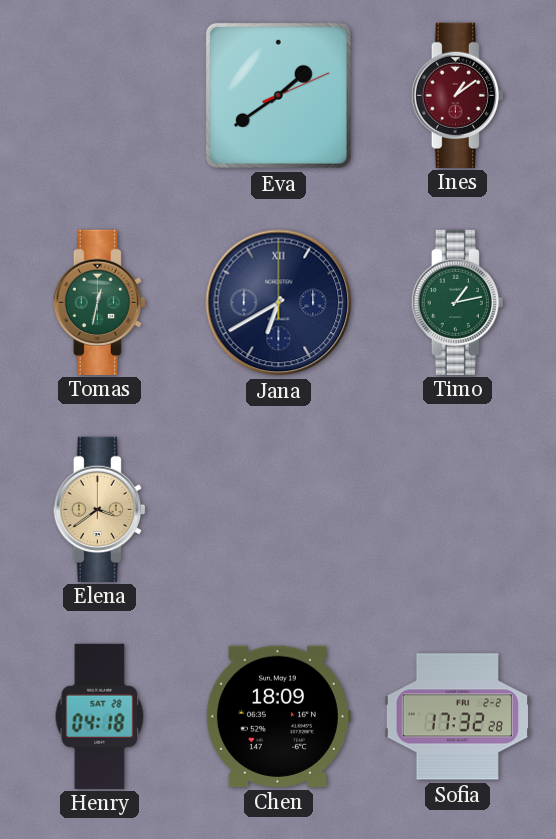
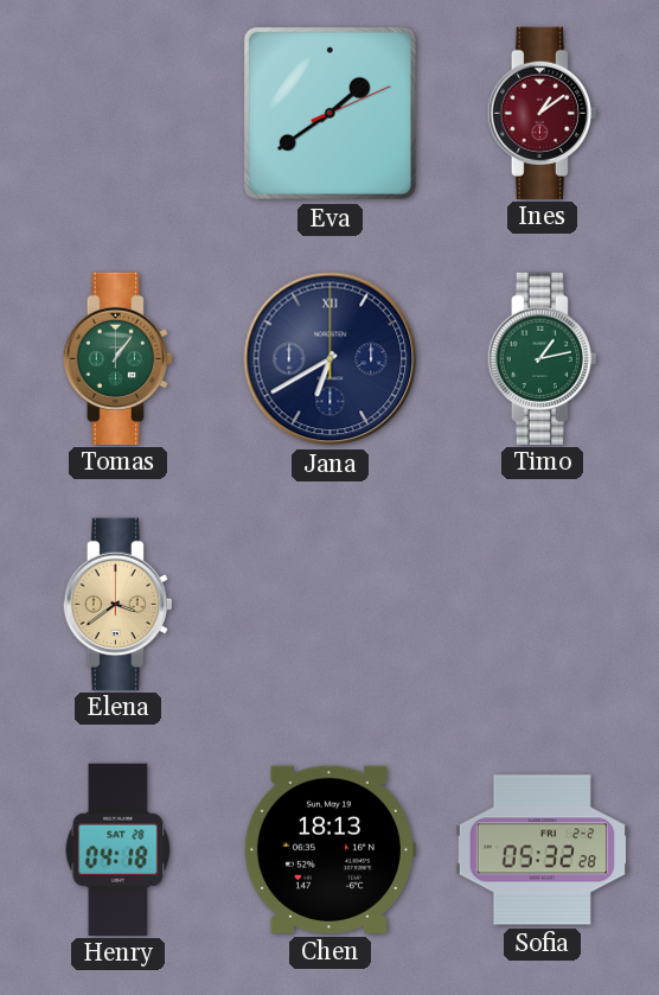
Tomas: 12:32 -> 1:06
Chen: 18:09 -> 18:13
Sofia: 17:32 -> 05:32
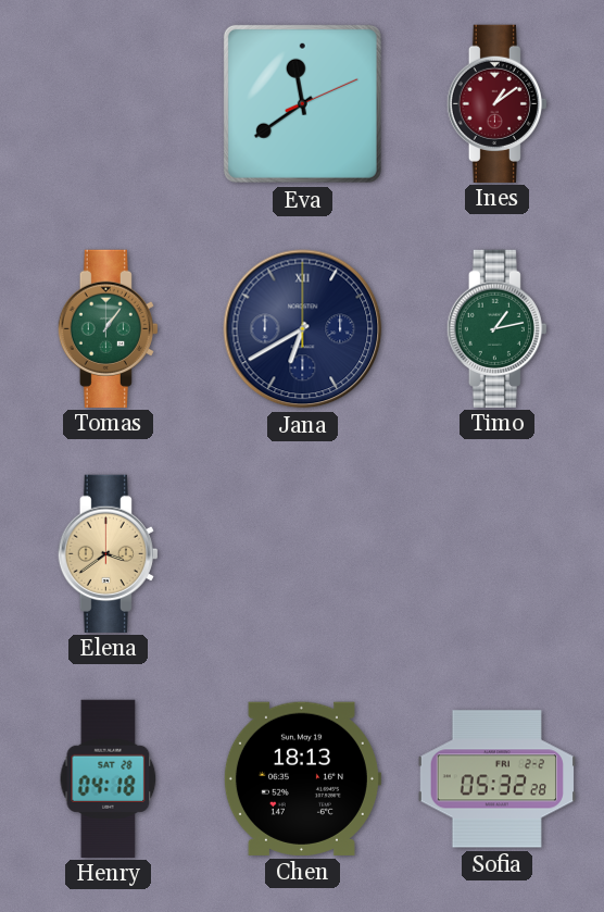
Eva: 1:39 -> 11:39
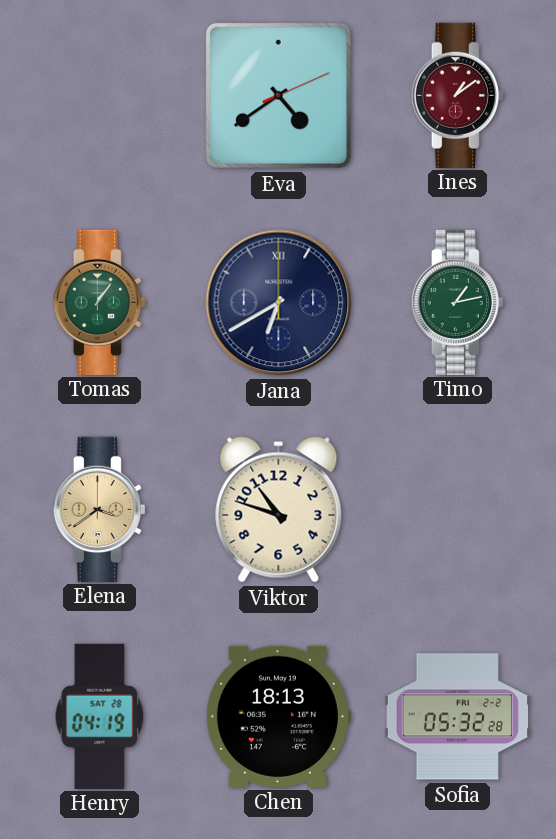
Eva: 11:39 -> 4:39
Viktor: none -> 10:48
Henry: 04:18 -> 04:19
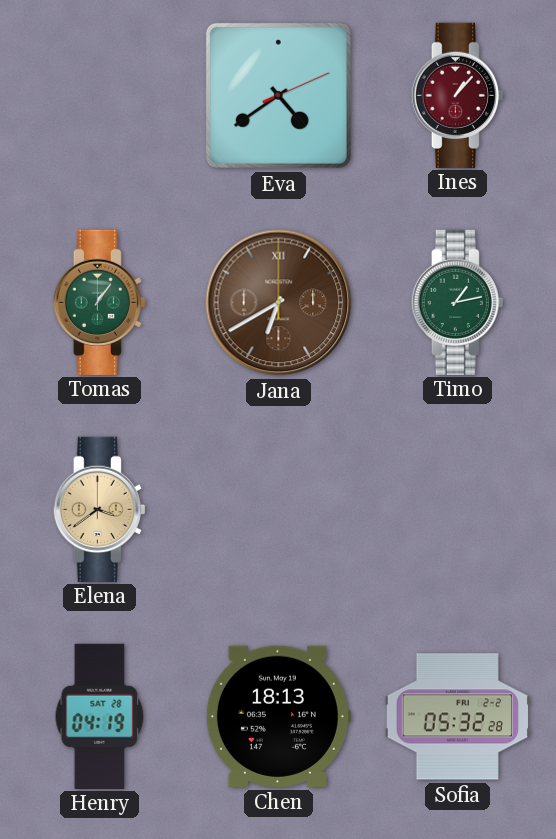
Ines: 1:09 -> 1:07
Jana dial: navy -> brown
Viktor: 10:48 -> none
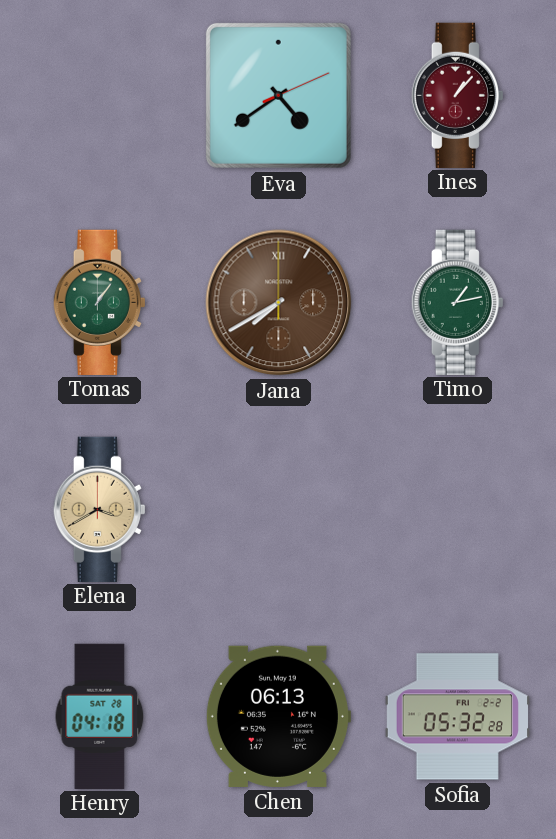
Jana: 6:40 -> 7:40
Elena: 3:39 -> 3:40
Henry: 04:19 -> 04:18
Chen: 18:13 -> 06:13
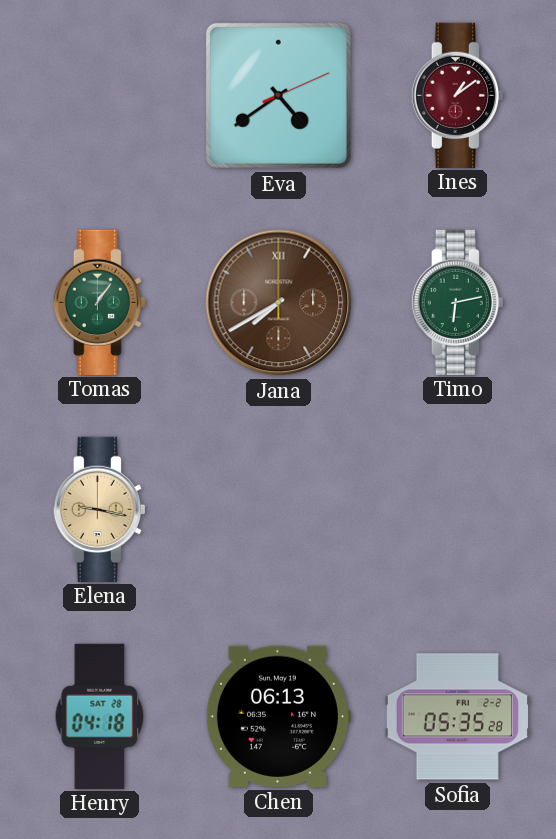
Ines: 1:07 -> 1:09
Timo: 1:13 -> 6:13
Elena: 3:40 -> 9:17
Sofia: 05:32 -> 05:35
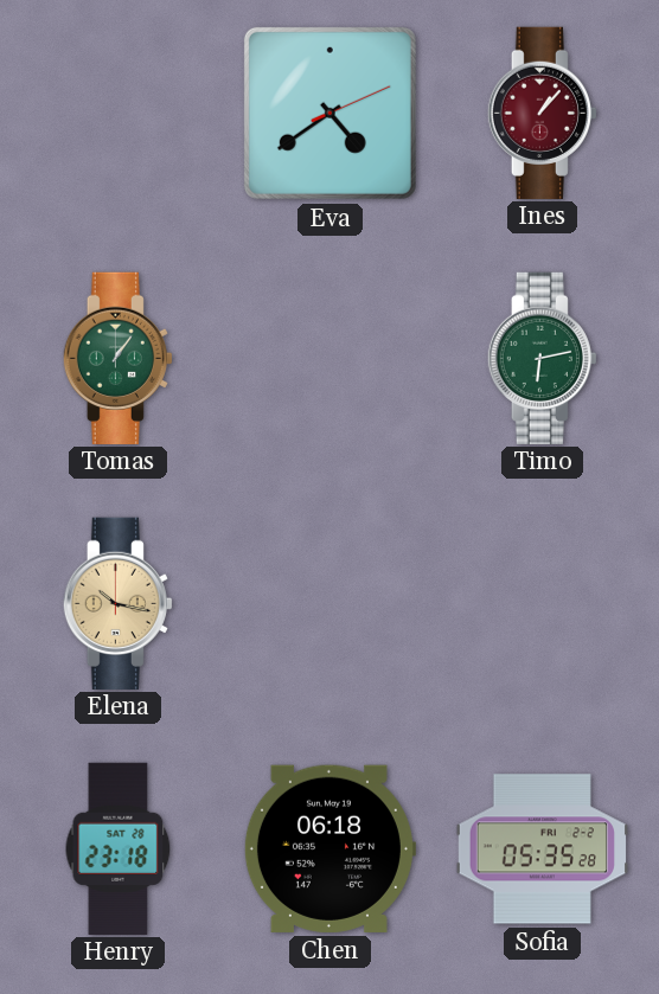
Ines: 1:09 -> 1:07
Jana: 7:40 -> none
Elena: 9:17 -> 10:17
Henry: 04:18 -> 23:18
Chen: 06:13 -> 06:18
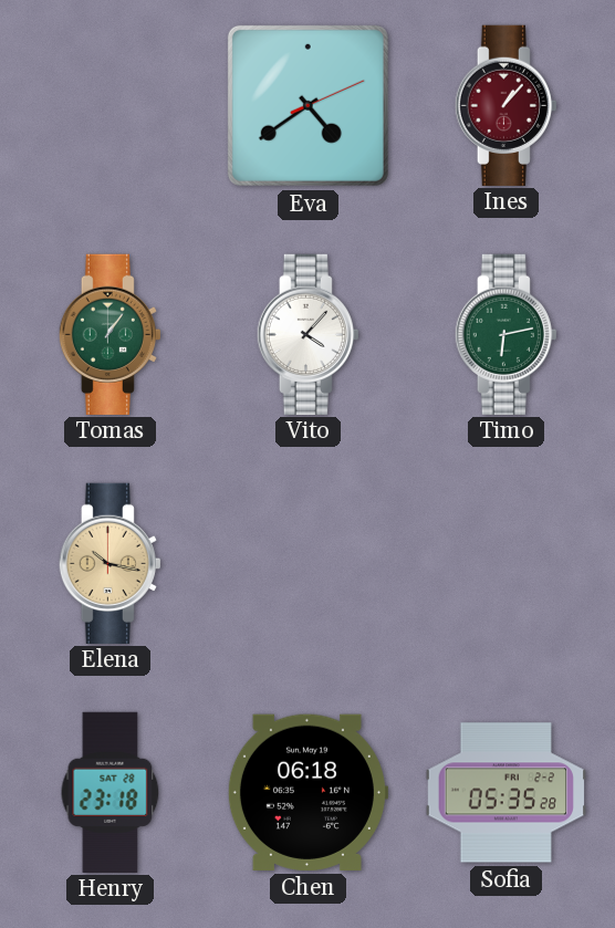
Vito: none -> 4:07
